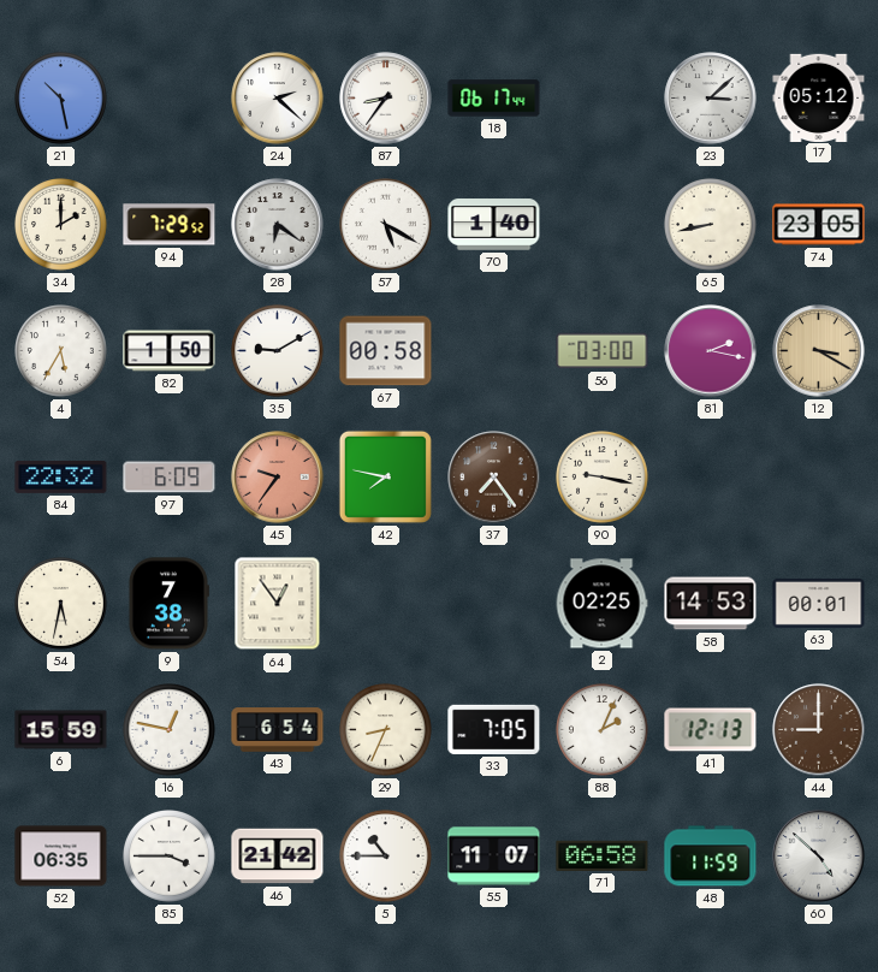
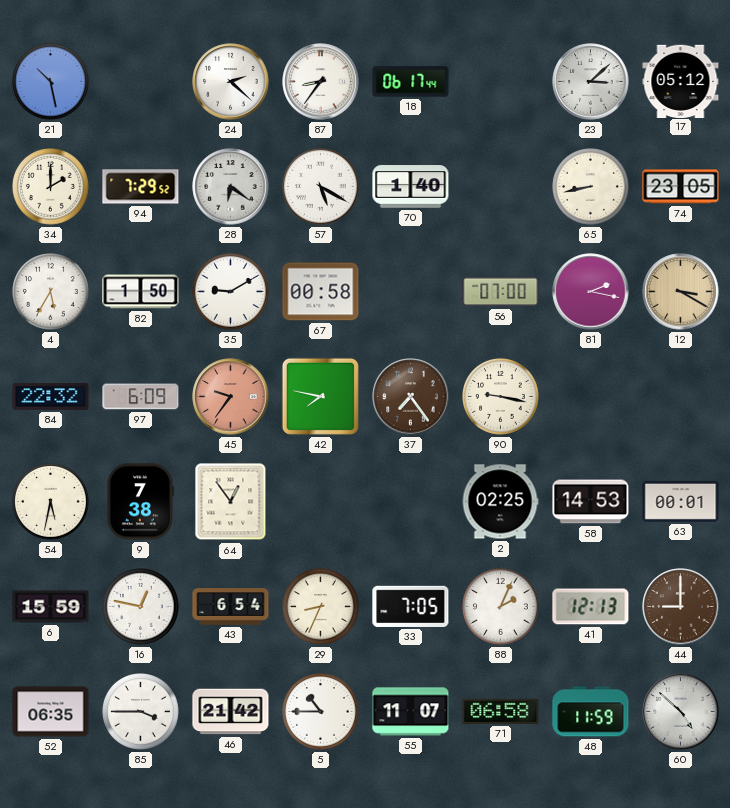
56: 03:00 -> 07:00
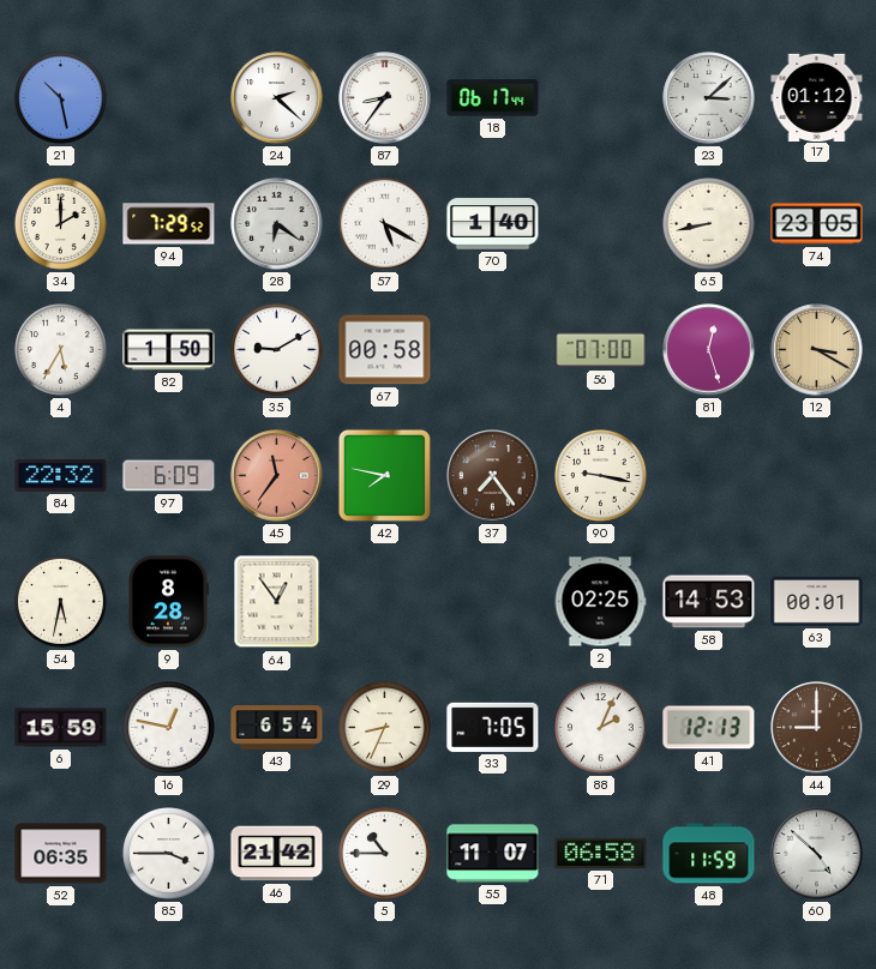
17: 05:12 -> 01:12
81: 2:17 -> 12:27
45: 9:36 -> 11:36
9: 7:38 -> 8:28
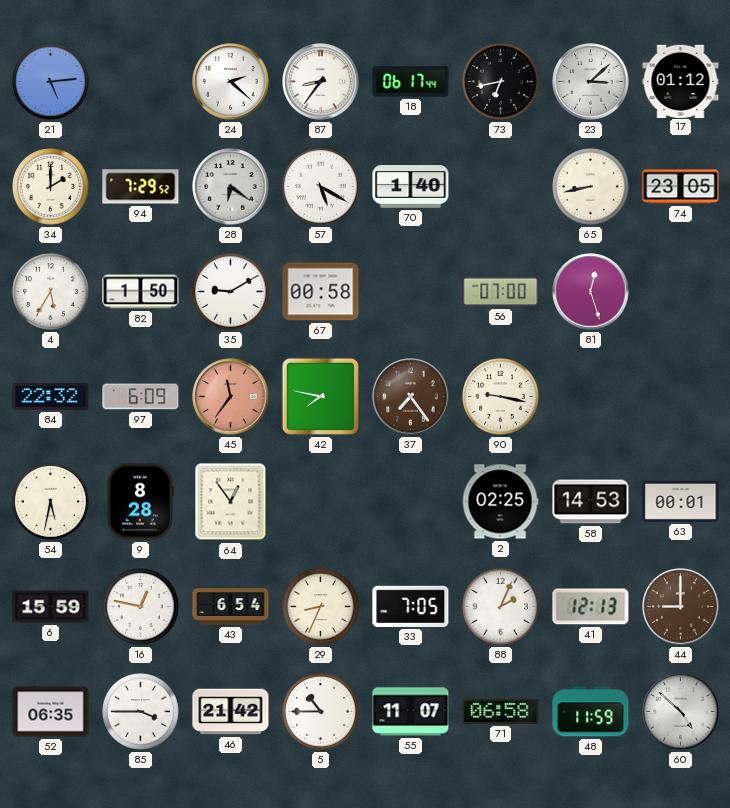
21: 10:28 -> 5:14
73: none -> 6:43
12: 3:20 -> none
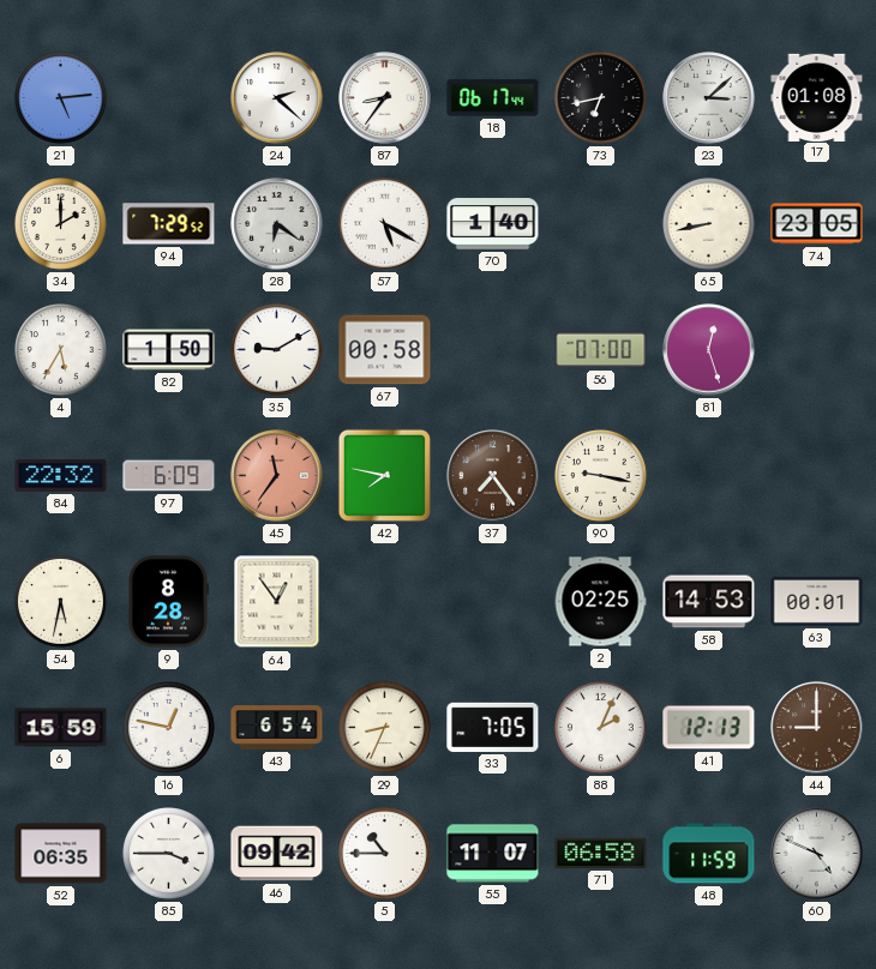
17: 01:12 -> 01:08
46: 21:42 -> 09:42
60: 4:52 -> 4:49
